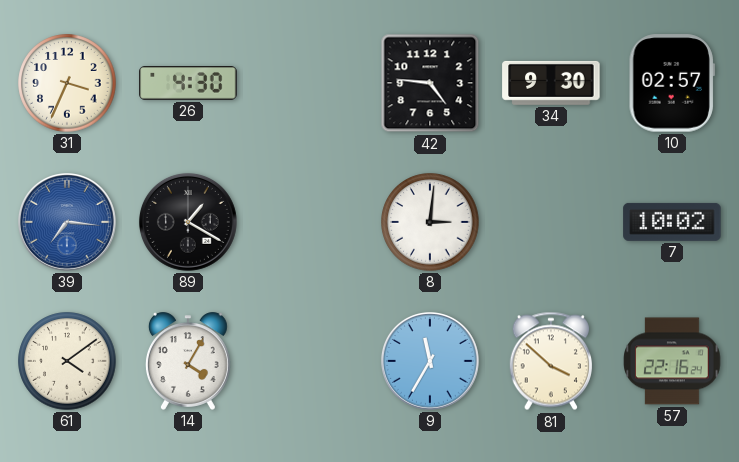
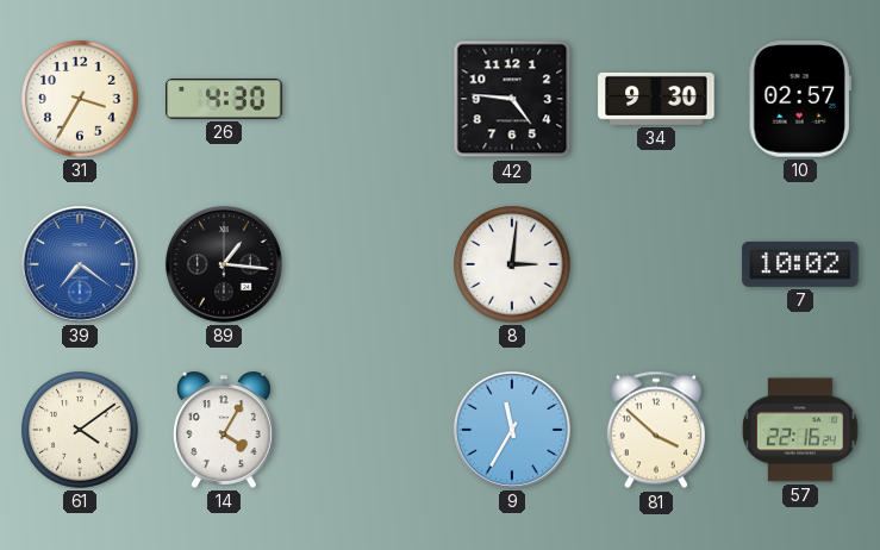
31: 3:34 -> 3:35
39: 7:16 -> 7:21
89: 1:20 -> 1:16
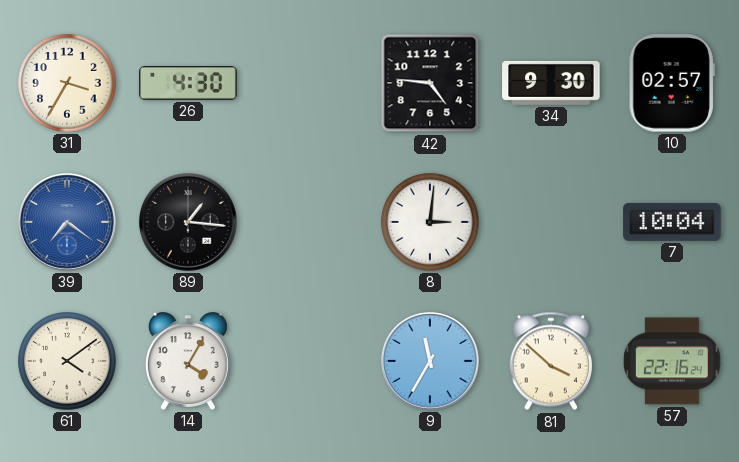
7: 10:02 -> 10:04
